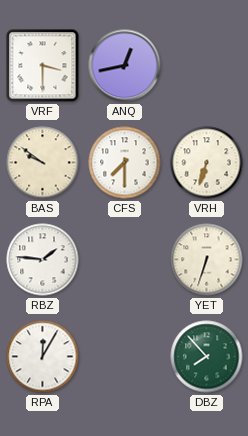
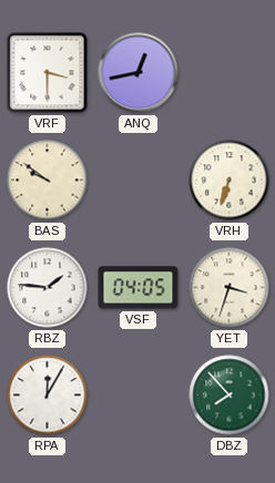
CFS: 7:30 -> none
VSF: none -> 04:05
YET: 6:33 -> 3:33
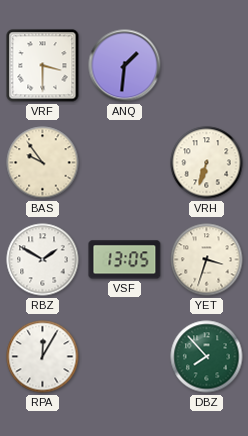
ANQ: 12:43 -> 1:31
BAS: 9:51 -> 9:54
RBZ: 1:46 -> 1:50
VSF: 04:05 -> 13:05
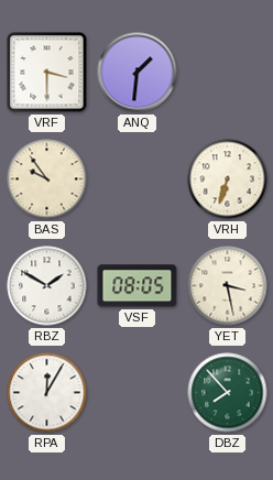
VSF: 13:05 -> 08:05
YET: 3:33 -> 3:28
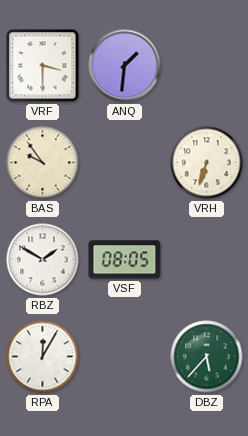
YET: 3:28 -> none
DBZ: 7:53 -> 5:37
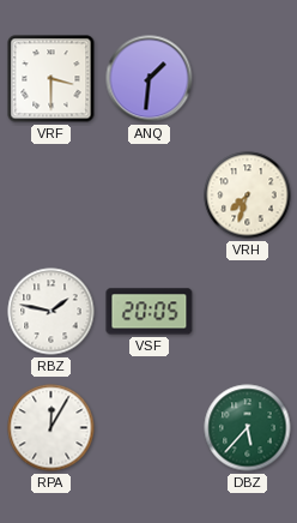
BAS: 9:54 -> none
VRH: 6:33 -> 7:33
RBZ: 1:50 -> 1:47
VSF: 08:05 -> 20:05
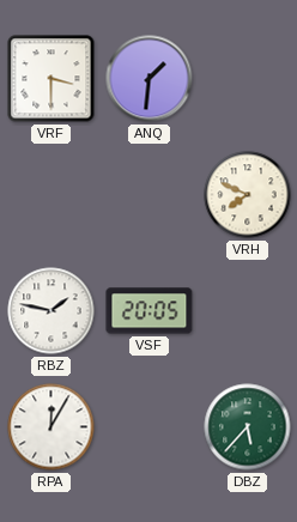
VRH: 7:33 -> 7:49
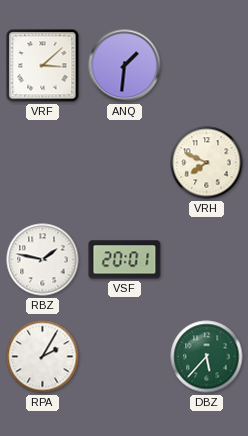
VRF: 3:30 -> 3:08
VSF: 20:05 -> 20:01
RPA: 12:05 -> 2:05
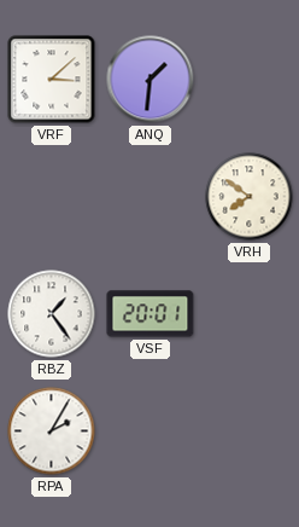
VRH: 7:49 -> 7:51
RBZ: 1:47 -> 1:24
DBZ: 5:37 -> none
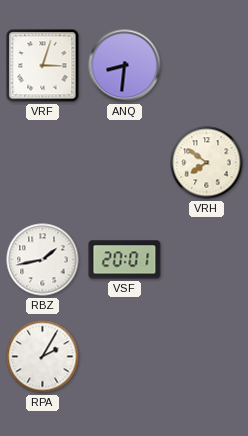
VRF: 3:08 -> 3:03
ANQ: 1:31 -> 8:31
RBZ: 1:24 -> 1:43
